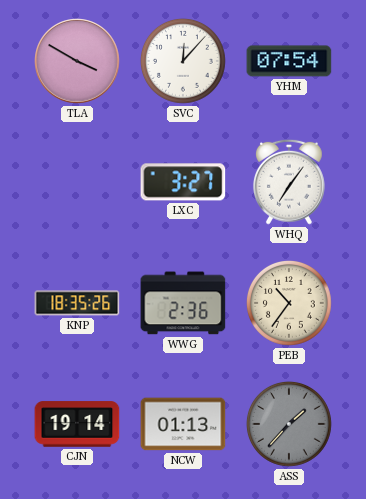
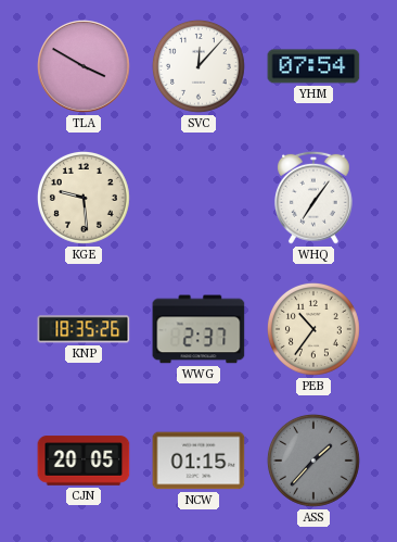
KGE: none -> 9:29
LXC: 3:27 -> none
WWG: 2:36 -> 2:37
CJN: 19:14 -> 20:05
NCW: 01:13 -> 01:15
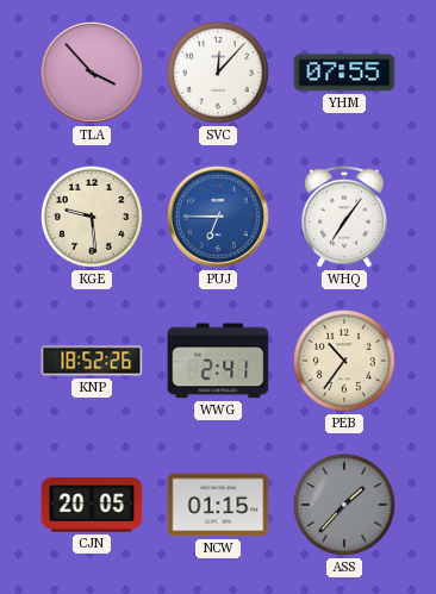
TLA: 3:50 -> 3:53
YHM: 07:54 -> 07:55
PUJ: none -> 6:45
KNP: 18:35 -> 18:52
WWG: 2:37 -> 2:41
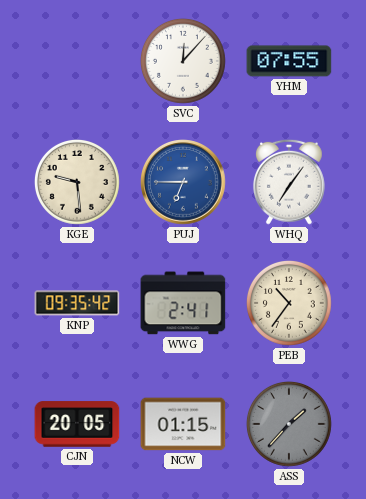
TLA: 3:53 -> none
KNP: 18:52 -> 09:35
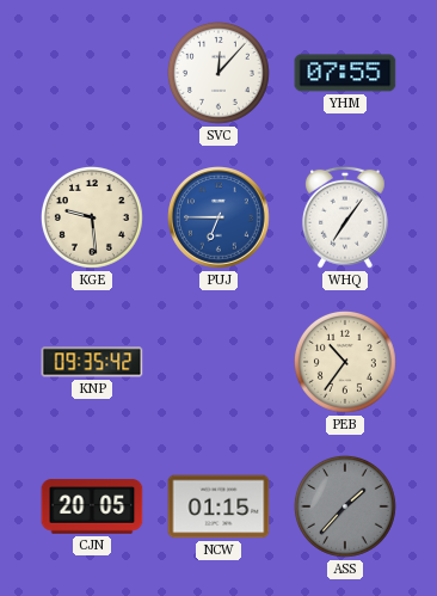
WWG: 2:41 -> none
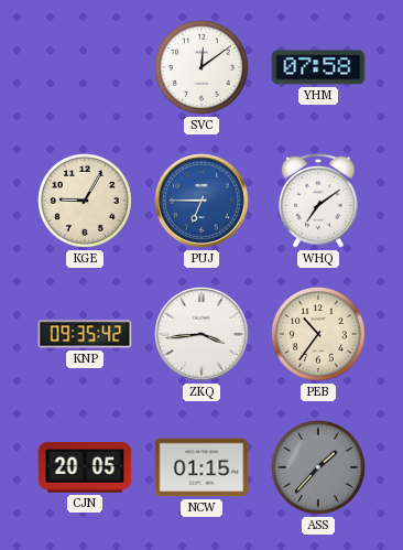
SVC: 12:07 -> 12:09
YHM: 07:55 -> 07:58
KGE: 9:29 -> 9:05
WHQ: 7:06 -> 7:09
ZKQ: none -> 3:44
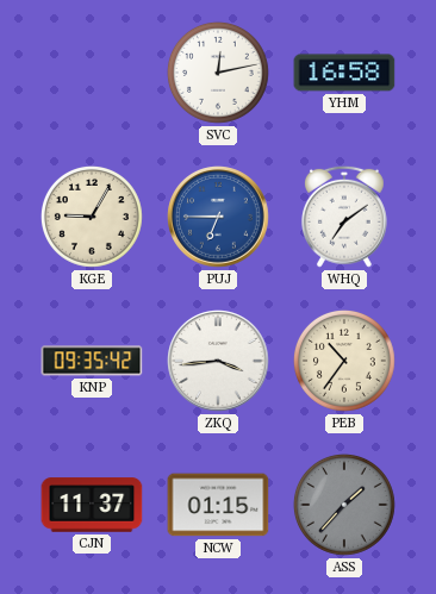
SVC: 12:09 -> 12:13
YHM: 07:58 -> 16:58
CJN: 20:05 -> 11:37
